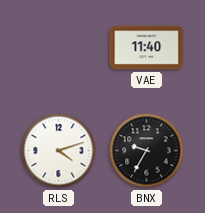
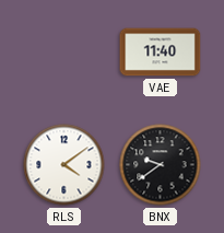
RLS: 4:12 -> 4:09
BNX: 9:35 -> 9:39
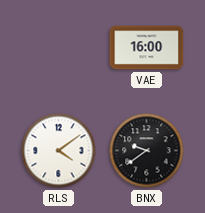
VAE: 11:40 -> 16:00
